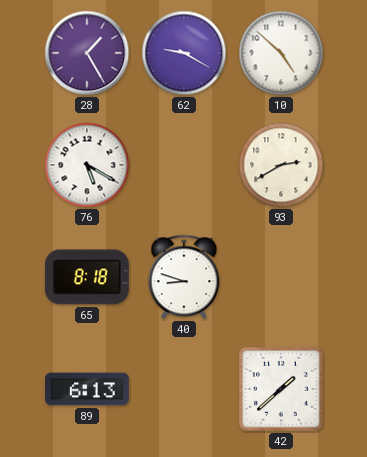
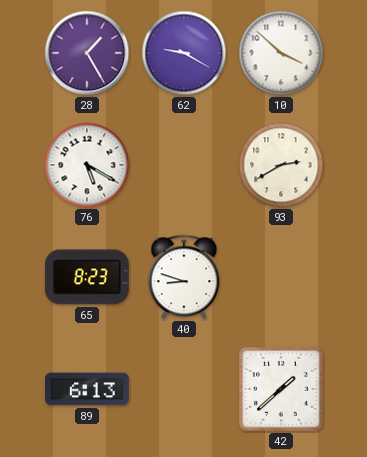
10: 4:52 -> 3:52
65: 8:18 -> 8:23
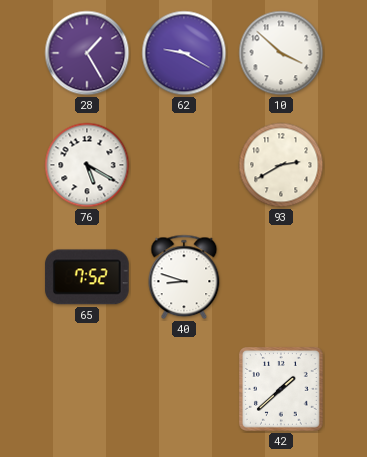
65: 8:23 -> 7:52
89: 6:13 -> none
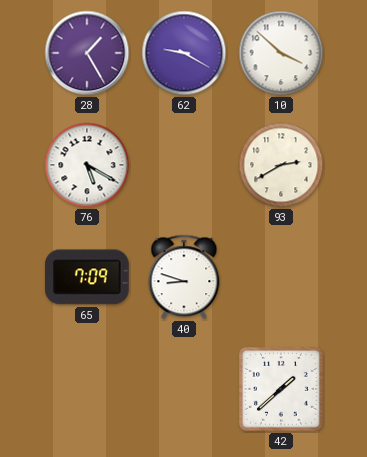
65: 7:52 -> 7:09
